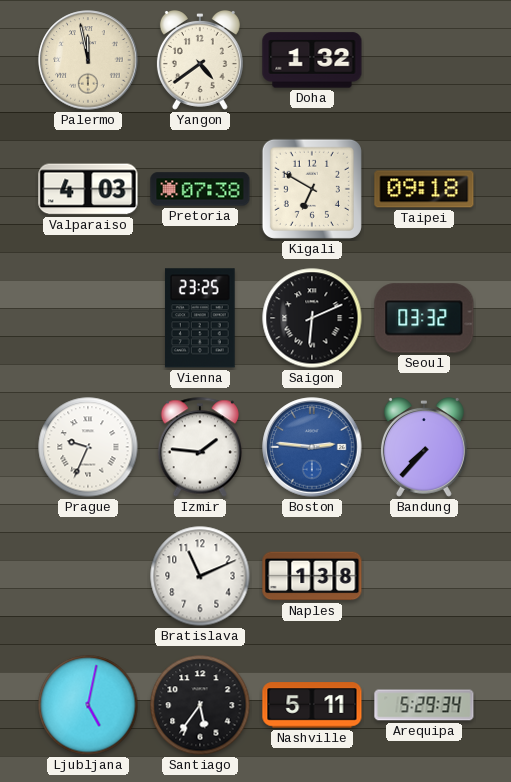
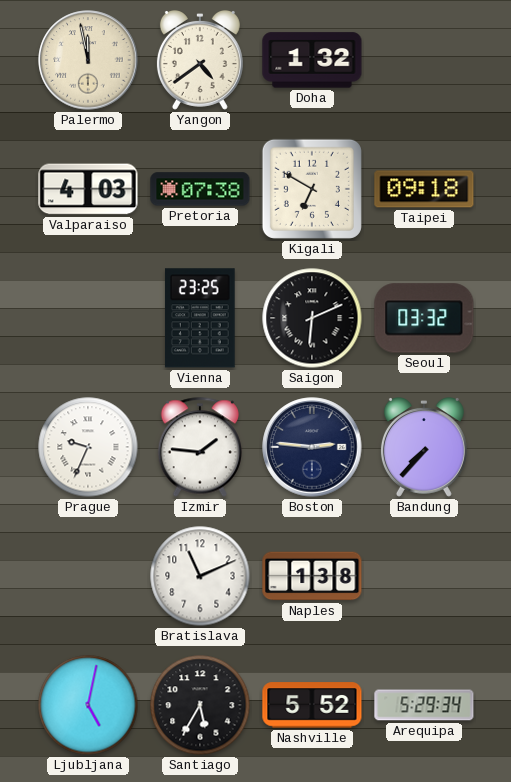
Boston dial: blue -> navy
Santiago: 5:36 -> 5:35
Nashville: 5:11 -> 5:52
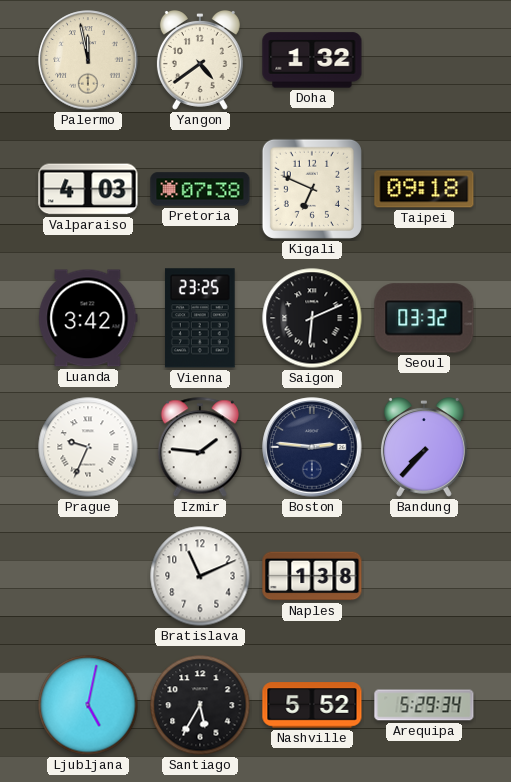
Kigali: 6:50 -> 6:49
Luanda: none -> 3:42
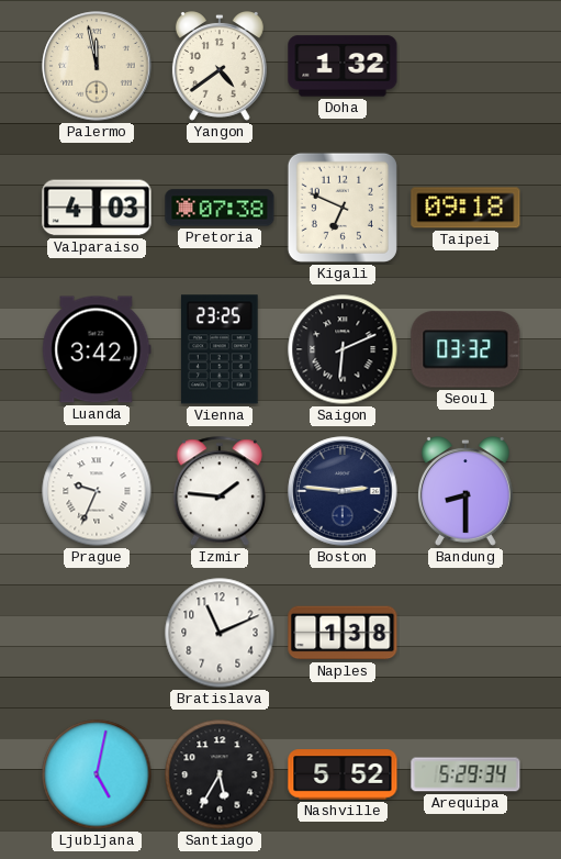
Bandung: 7:37 -> 8:30
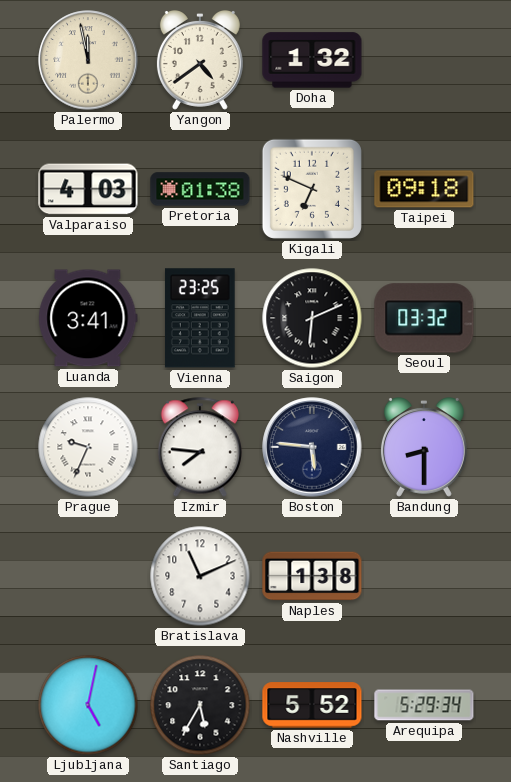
Pretoria: 07:38 -> 01:38
Luanda: 3:42 -> 3:41
Izmir: 1:46 -> 7:46
Boston: 2:46 -> 5:46
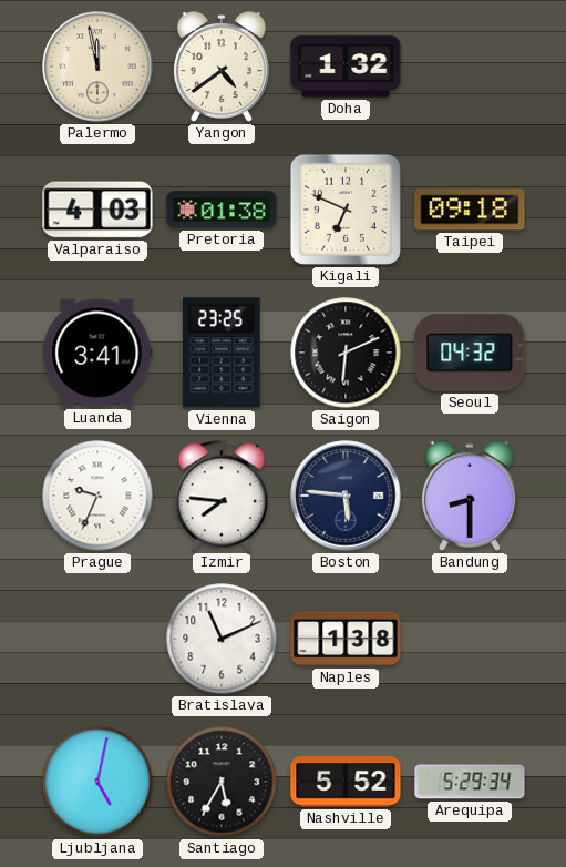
Seoul: 03:32 -> 04:32
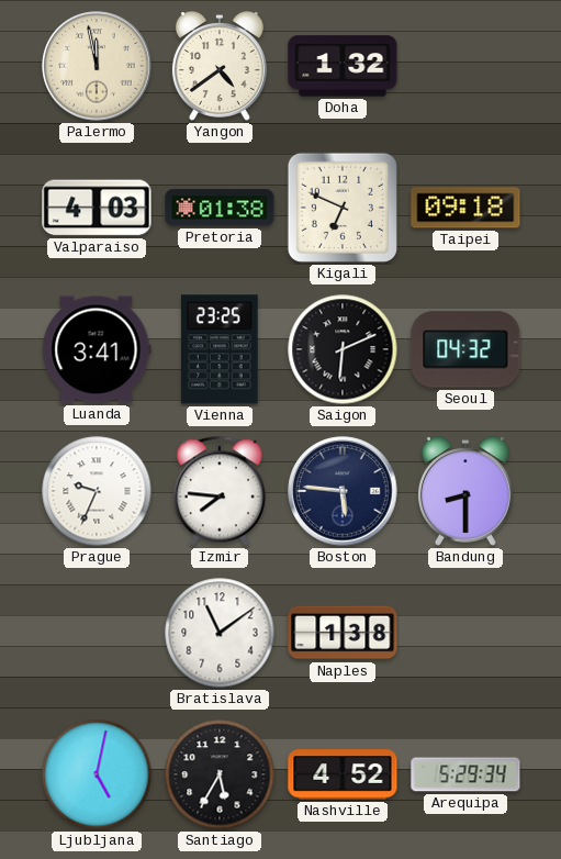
Bratislava: 11:11 -> 11:09
Nashville: 5:52 -> 4:52
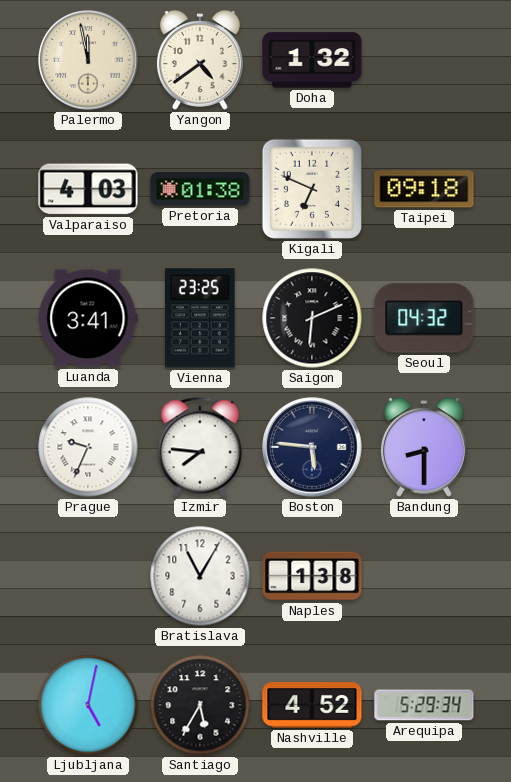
Bratislava: 11:09 -> 11:05
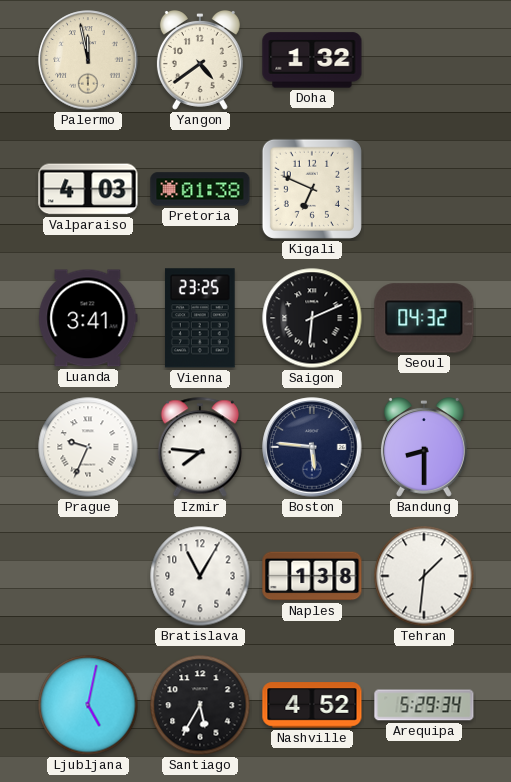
Taipei: 09:18 -> none
Tehran: none -> 1:31
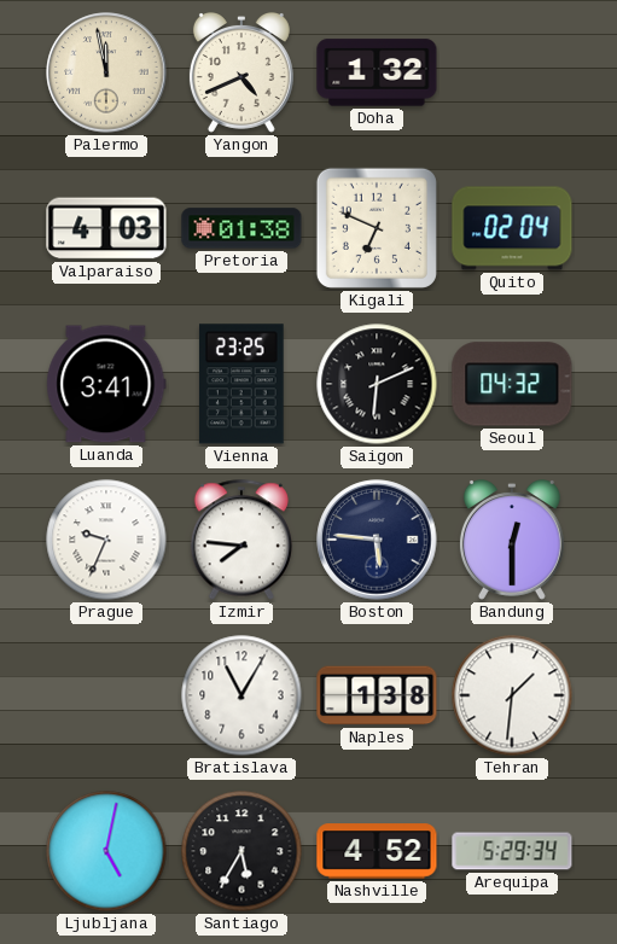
Yangon: 4:39 -> 4:41
Quito: none -> 02:04
Bandung: 8:30 -> 12:30
